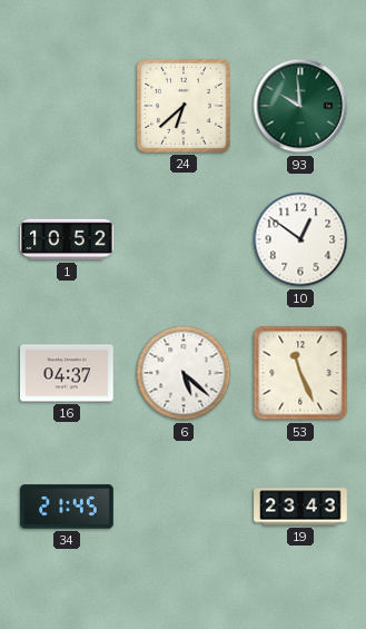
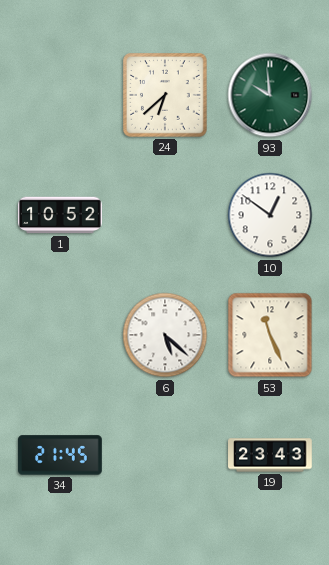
16: 04:37 -> none
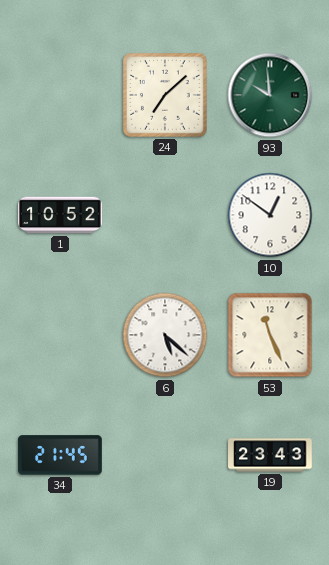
24: 6:38 -> 7:08
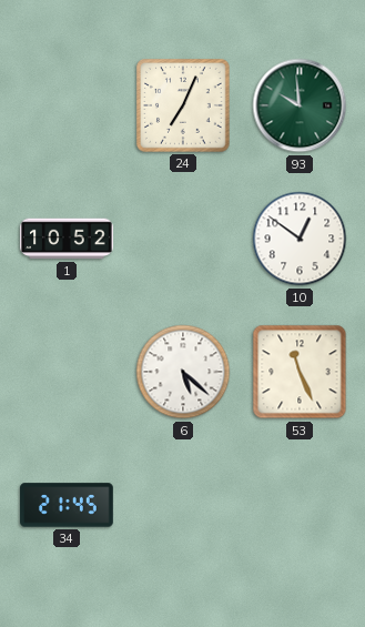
24: 7:08 -> 7:04
19: 23:43 -> none
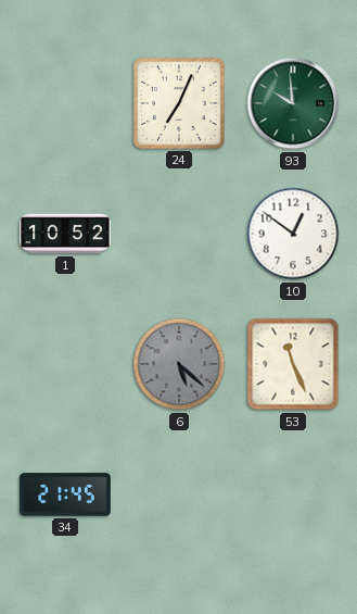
6 dial: white -> grey
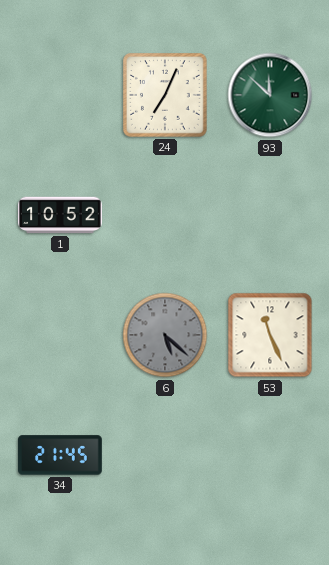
93: 9:59 -> 11:52
10: 12:51 -> none
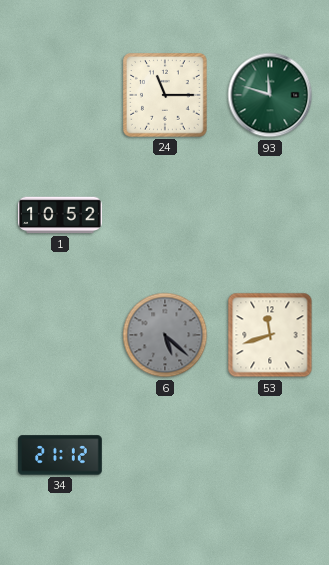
24: 7:04 -> 11:15
93: 11:52 -> 11:48
53: 11:26 -> 11:42
34: 21:45 -> 21:12
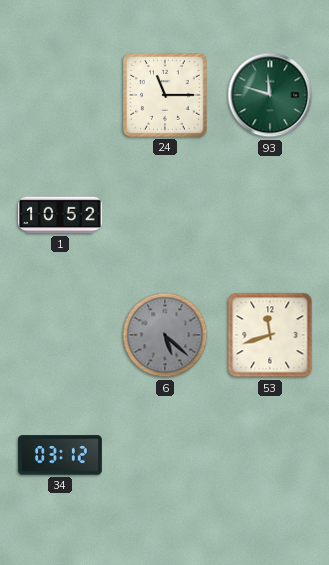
34: 21:12 -> 03:12
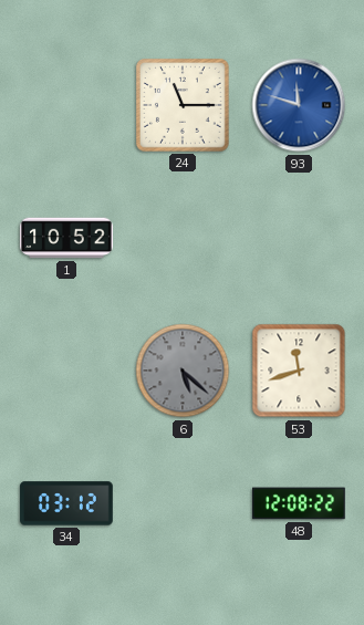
93 dial: green -> blue
48: none -> 12:08
